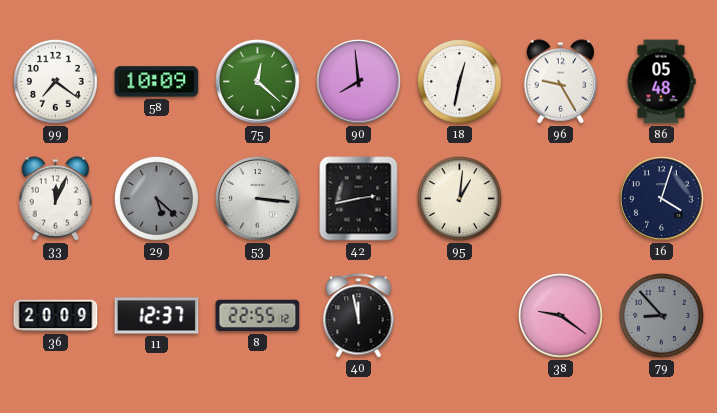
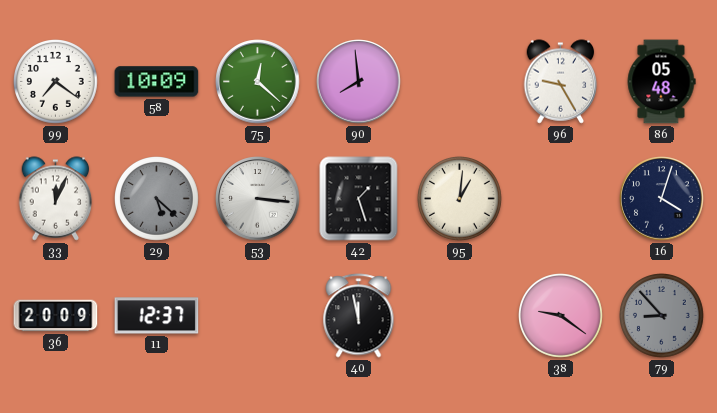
18: 12:32 -> none
42: 2:43 -> 1:27
8: 22:55 -> none
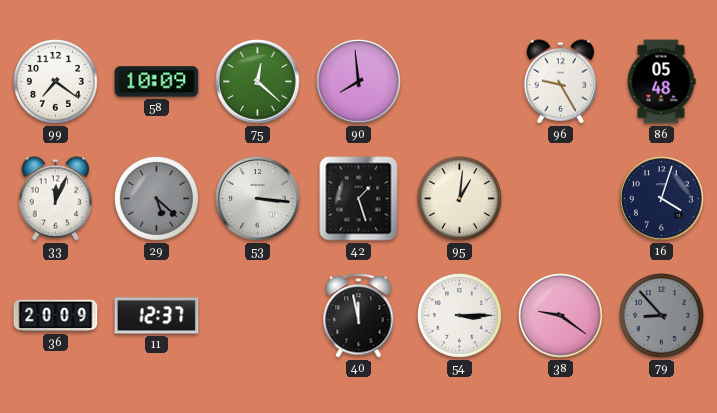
54: none -> 3:15
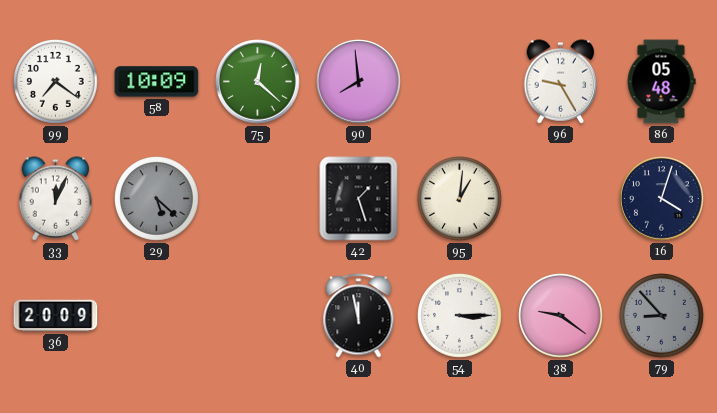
53: 3:16 -> none
11: 12:37 -> none
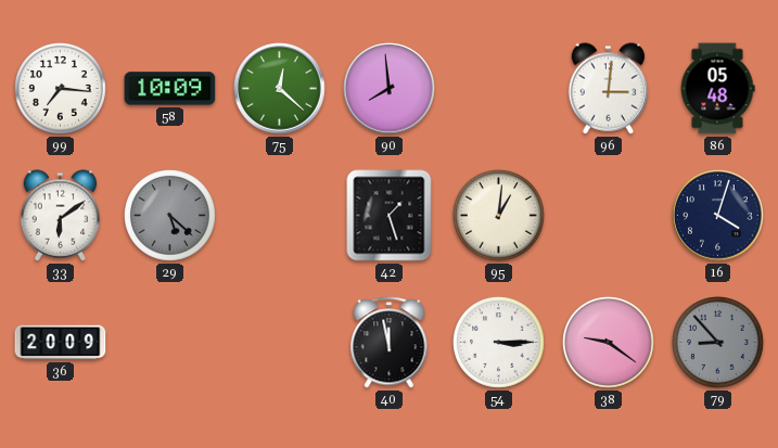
99: 7:21 -> 7:16
96: 9:25 -> 3:01
33: 12:04 -> 6:09
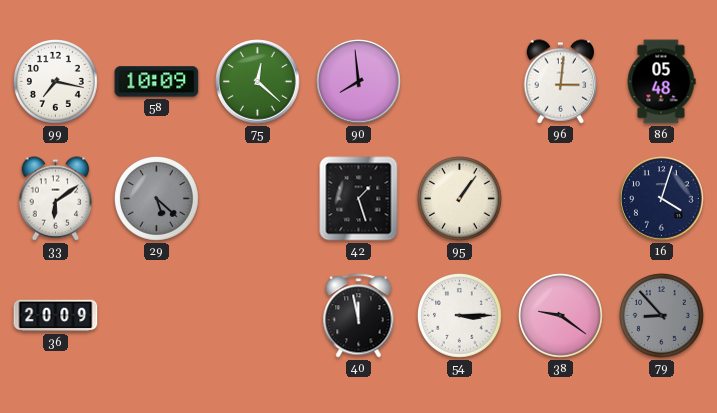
99: 7:16 -> 7:17
95: 1:01 -> 1:06
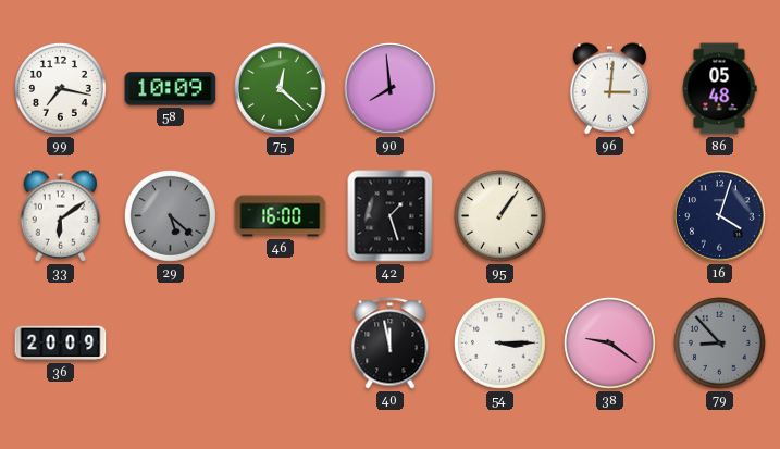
46: none -> 16:00
